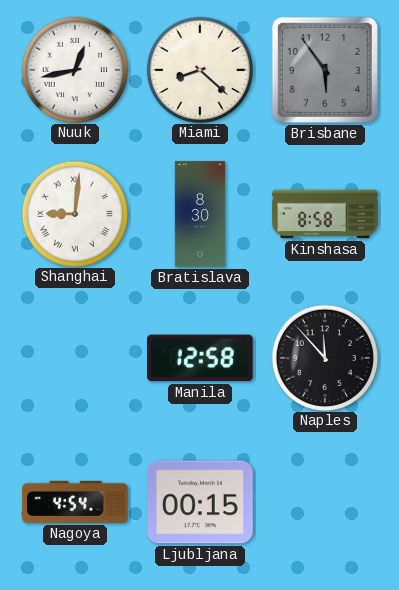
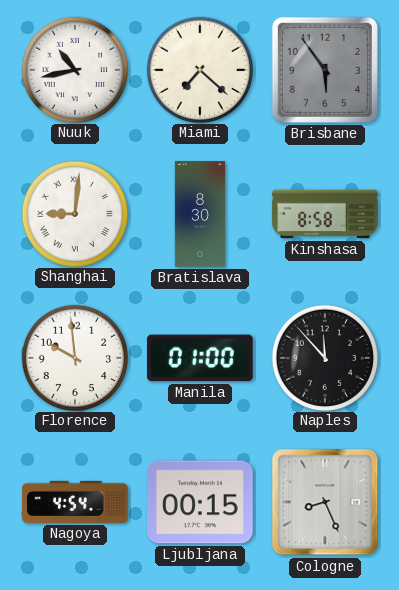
Nuuk: 12:43 -> 10:43
Miami: 8:22 -> 7:22
Florence: none -> 9:59
Manila: 12:58 -> 01:00
Cologne: none -> 8:26
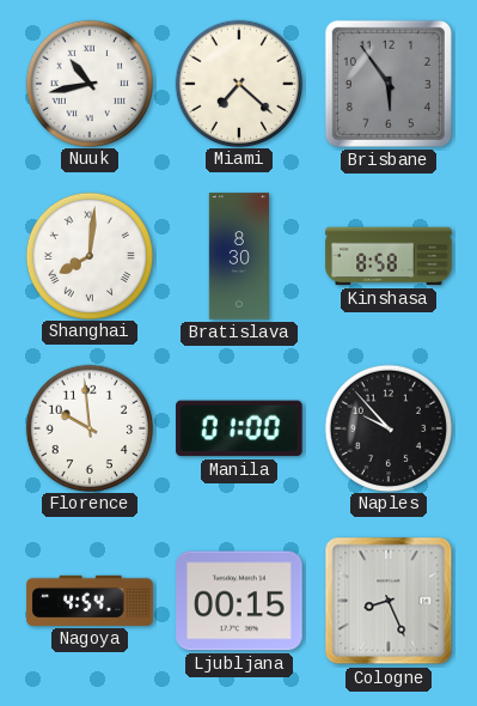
Shanghai: 9:01 -> 8:01
Naples: 11:53 -> 9:53
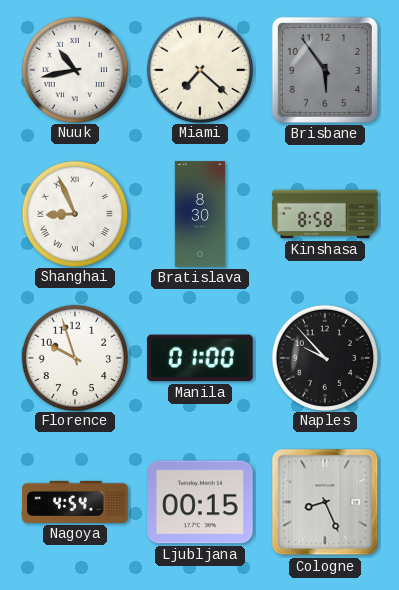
Shanghai: 8:01 -> 8:56
Florence: 9:59 -> 9:57
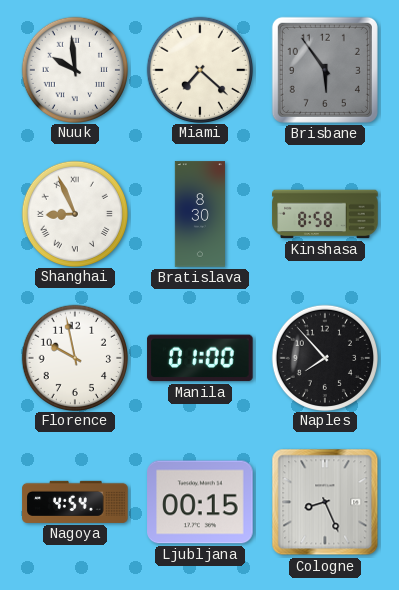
Nuuk: 10:43 -> 9:59
Florence: 9:57 -> 9:58
Naples: 9:53 -> 7:53
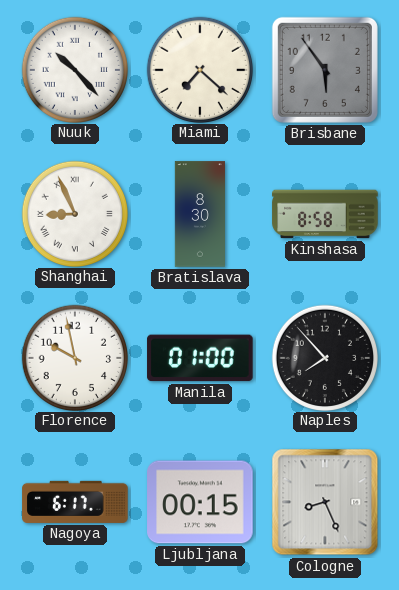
Nuuk: 9:59 -> 10:23
Nagoya: 4:54 -> 6:17
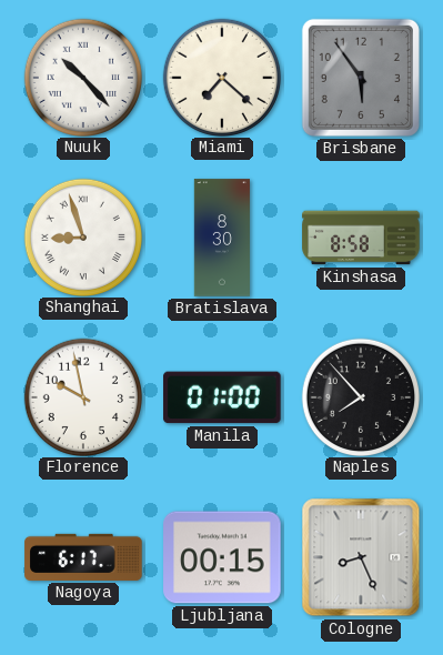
Shanghai: 8:56 -> 8:57
